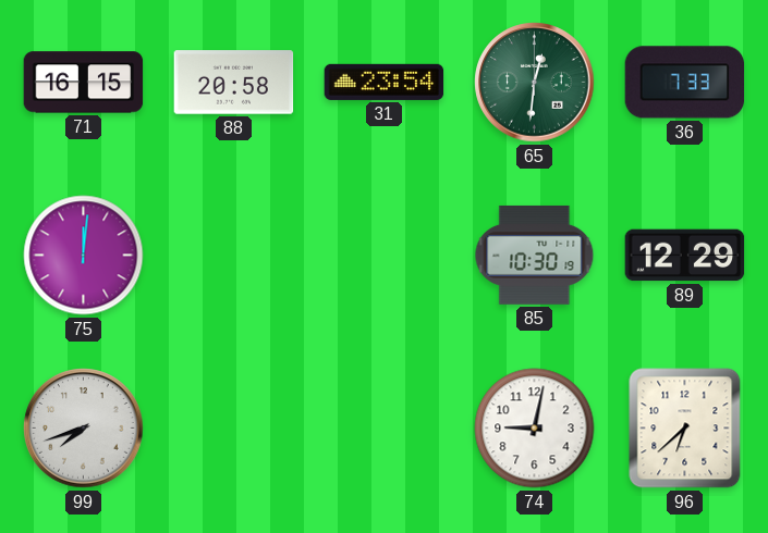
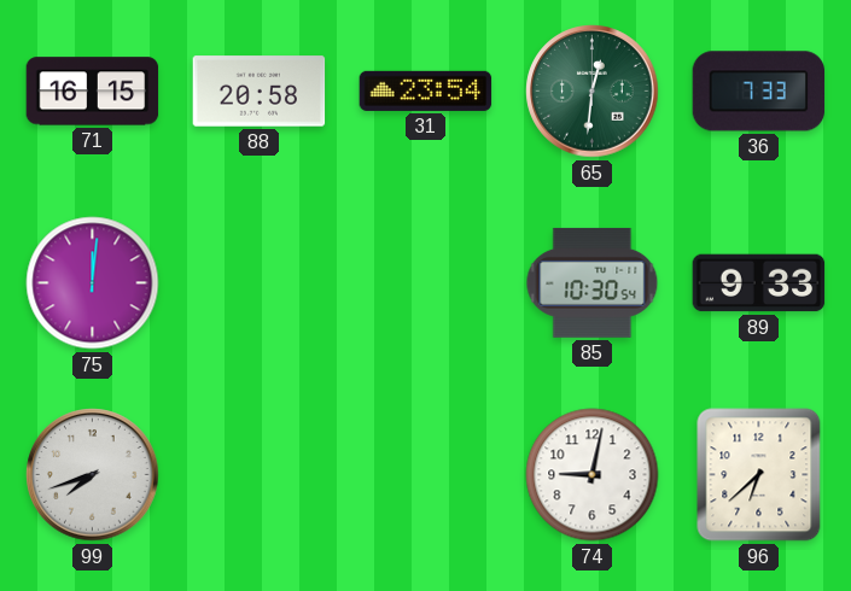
85: 10:30:19 -> 10:30:54
89: 12:29 -> 9:33
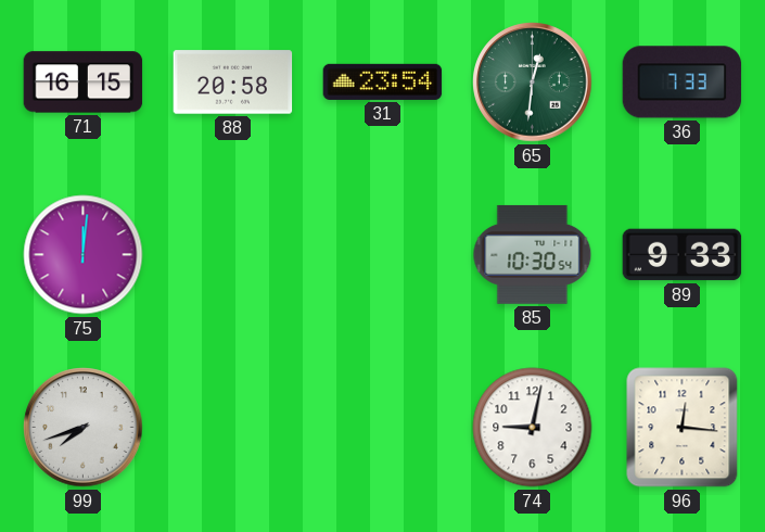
96: 6:38 -> 12:16
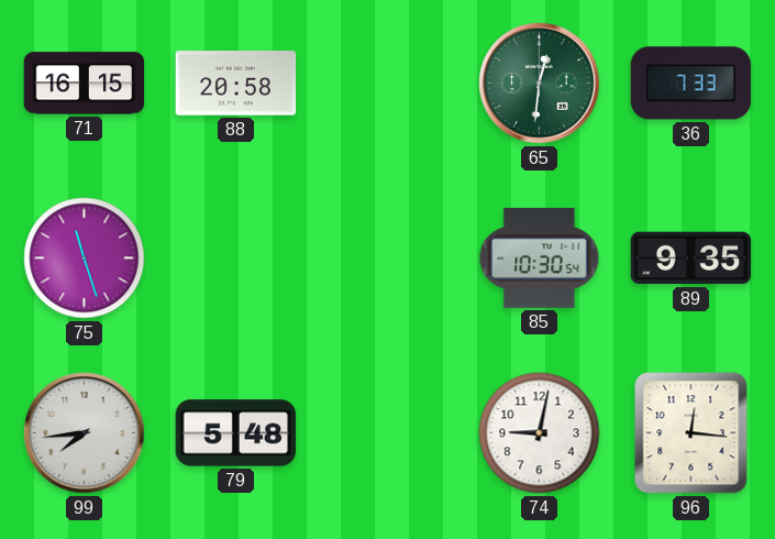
31: 23:54 -> none
75: 12:01 -> 11:27
89: 9:33 -> 9:35
99: 7:42 -> 7:44
79: none -> 5:48
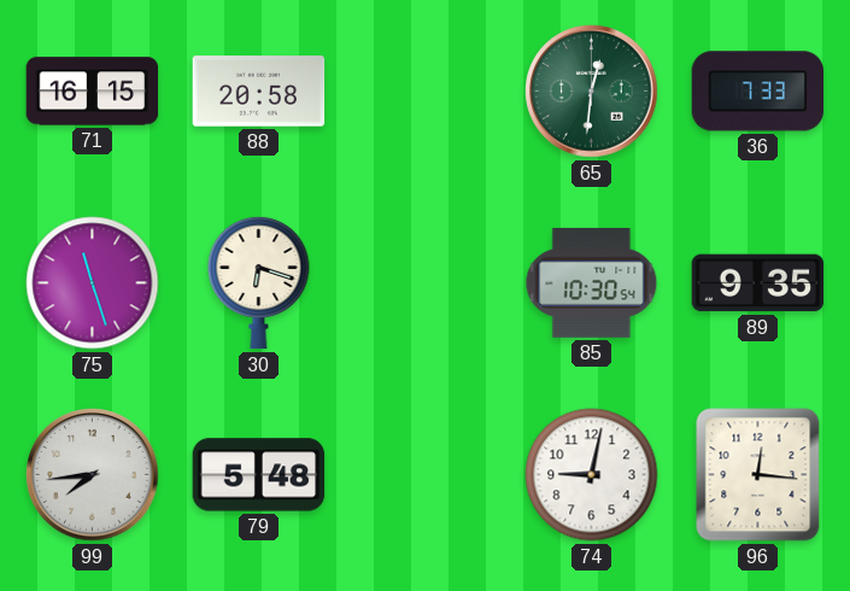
30: none -> 6:18
